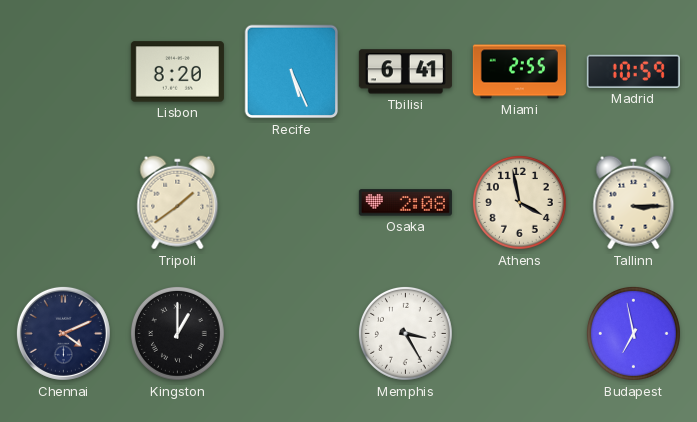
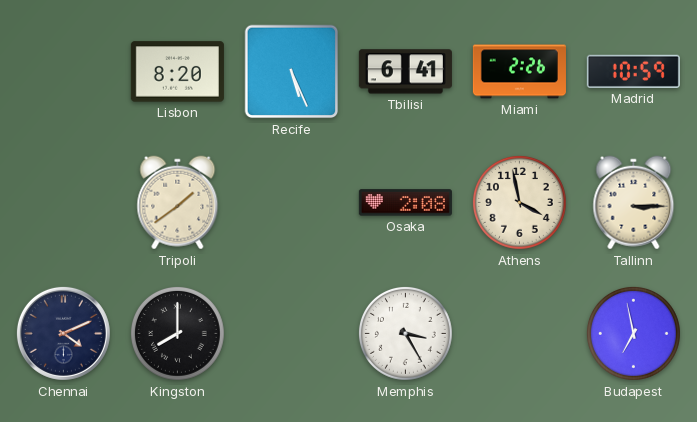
Miami: 2:55 -> 2:26
Kingston: 1:00 -> 8:00
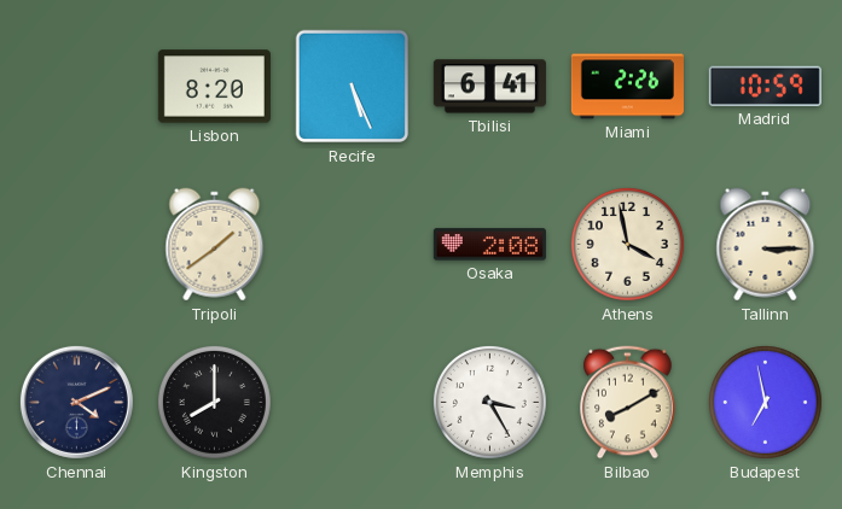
Bilbao: none -> 8:10
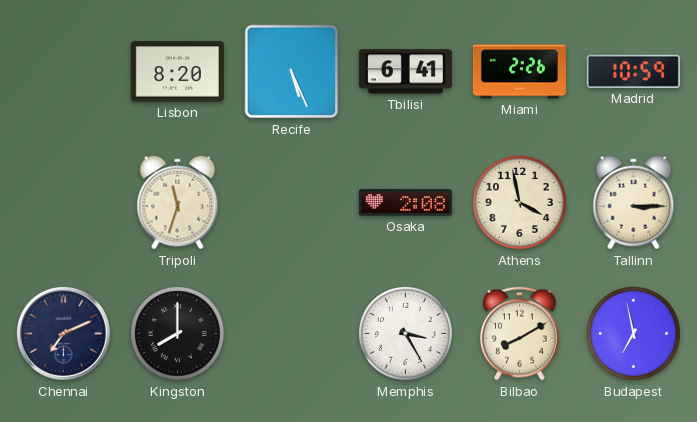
Tripoli: 1:39 -> 11:33
Chennai: 4:11 -> 7:11
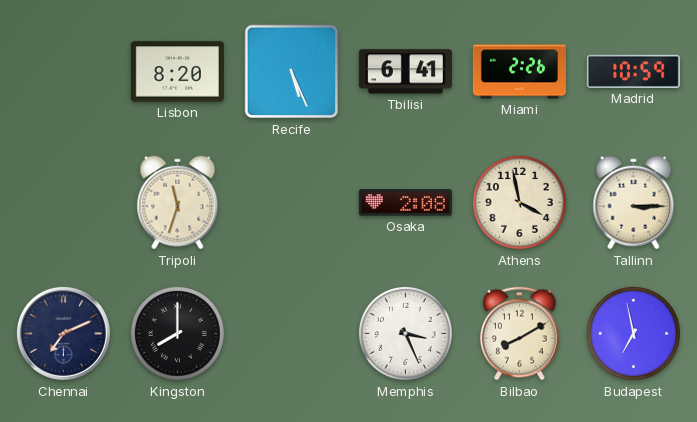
Memphis: 3:25 -> 3:26
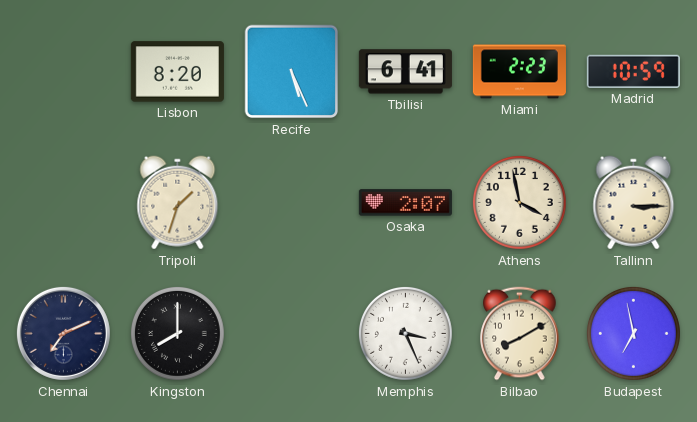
Miami: 2:26 -> 2:23
Tripoli: 11:33 -> 1:33
Osaka: 2:08 -> 2:07
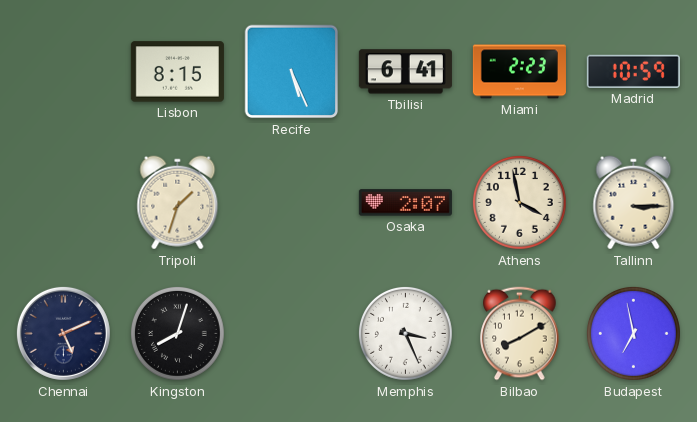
Lisbon: 8:20 -> 8:15
Chennai: 7:11 -> 5:11
Kingston: 8:00 -> 8:03
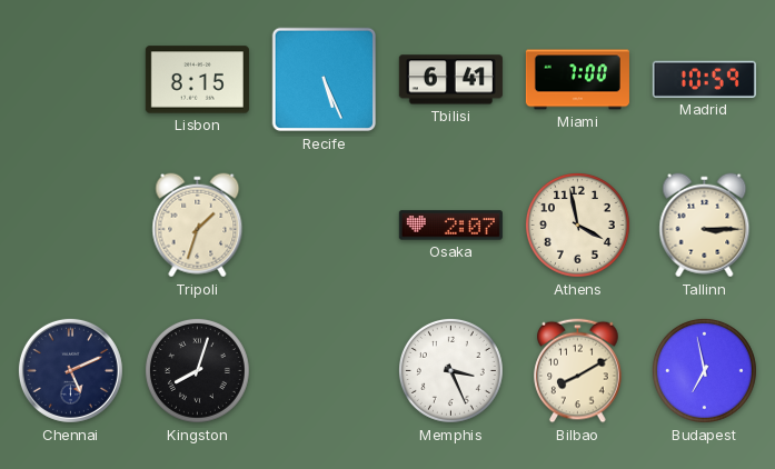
Miami: 2:23 -> 7:00
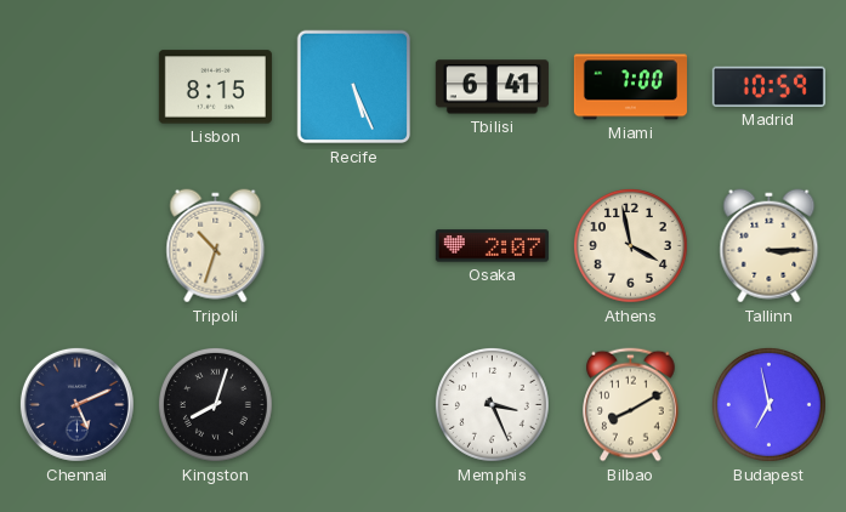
Tripoli: 1:33 -> 10:33
